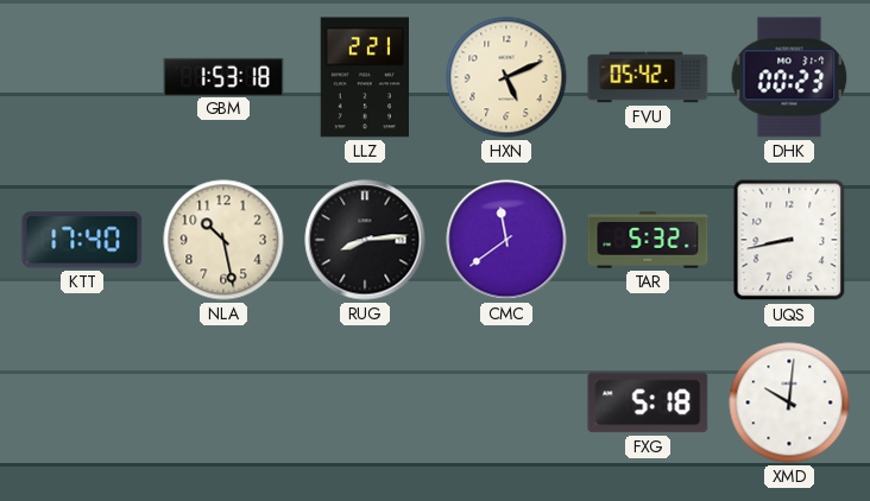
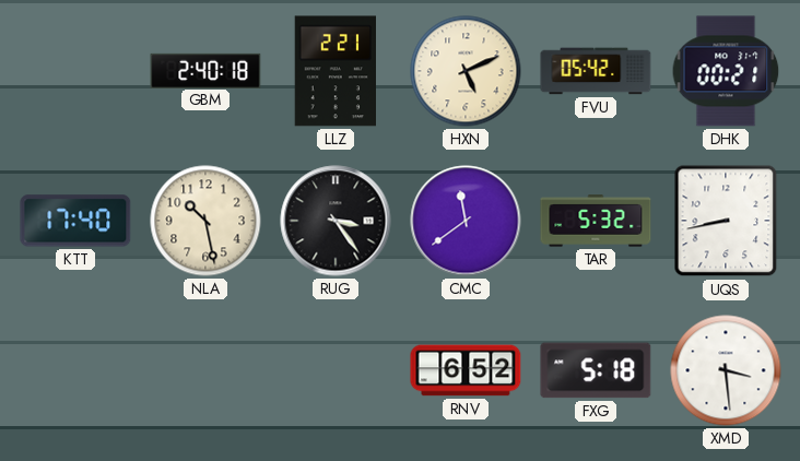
GBM: 1:53 -> 2:40
DHK: 00:23 -> 00:21
RUG: 8:14 -> 3:24
RNV: none -> 6:52
XMD: 10:01 -> 3:29
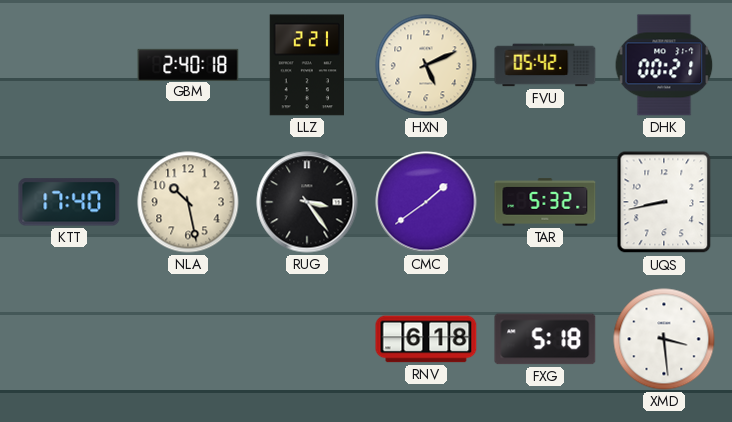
CMC: 11:39 -> 1:39
RNV: 6:52 -> 6:18
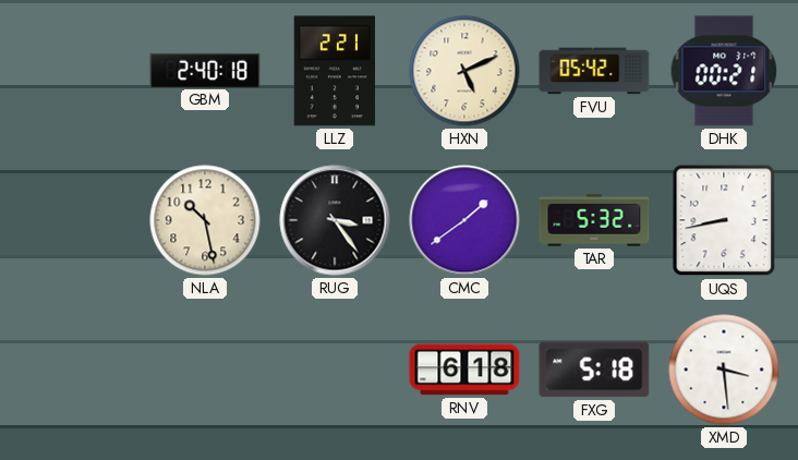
KTT: 17:40 -> none
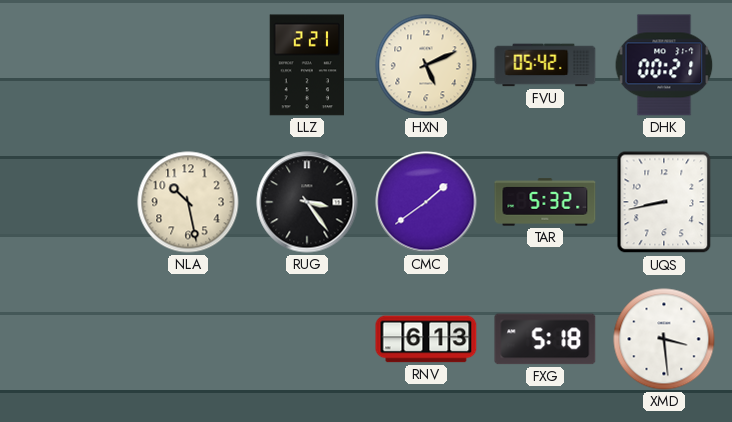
GBM: 2:40 -> none
RNV: 6:18 -> 6:13
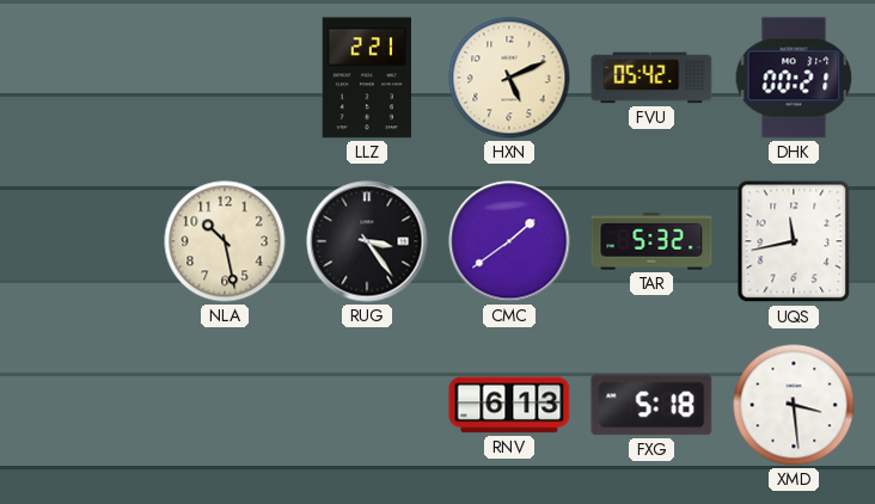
UQS: 8:43 -> 11:43
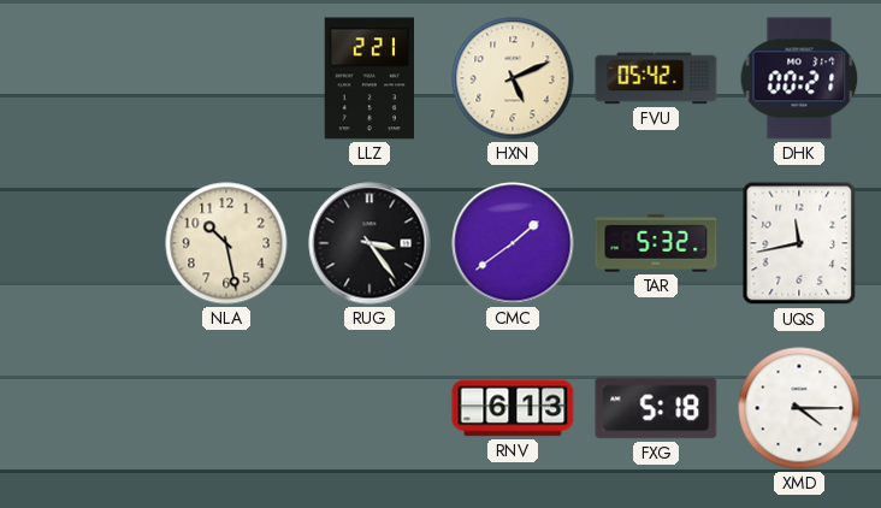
XMD: 3:29 -> 4:15
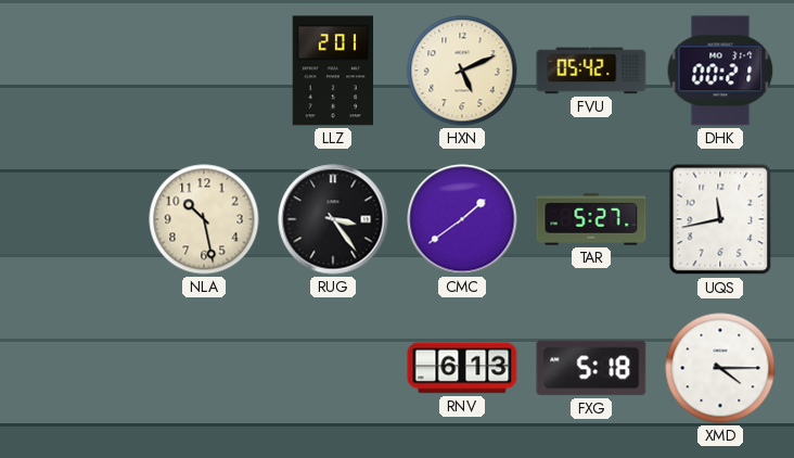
LLZ: 2:21 -> 2:01
TAR: 5:32 -> 5:27
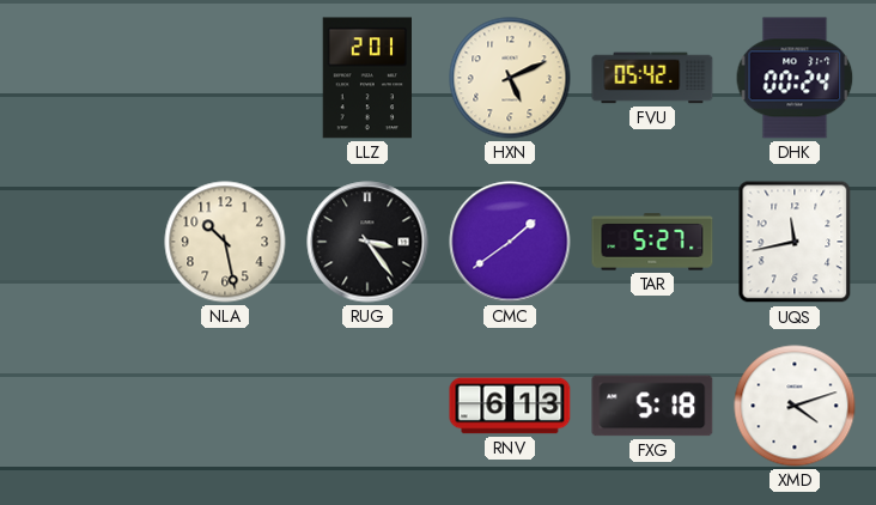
DHK: 00:21 -> 00:24
XMD: 4:15 -> 4:12
